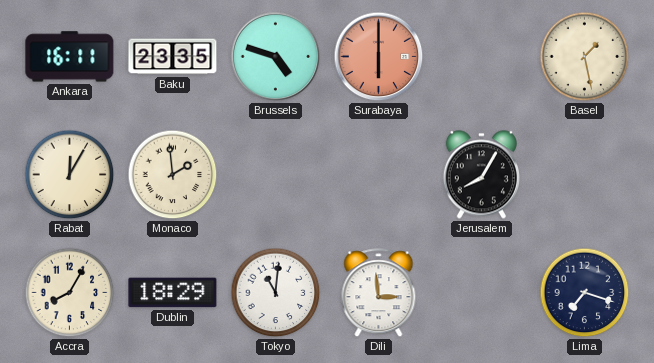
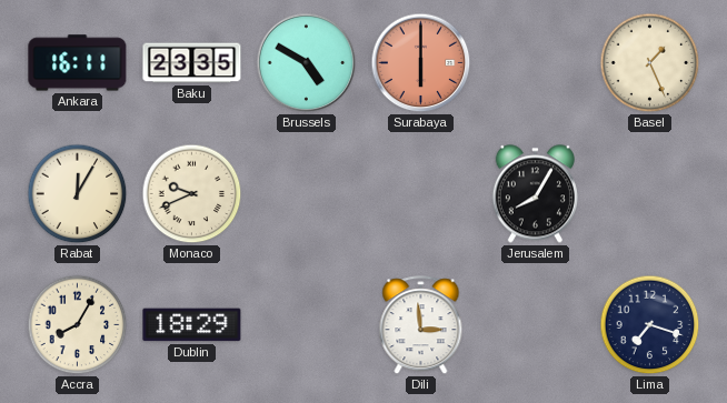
Brussels: 4:48 -> 4:50
Basel: 1:28 -> 1:26
Monaco: 1:59 -> 9:41
Tokyo: 11:01 -> none
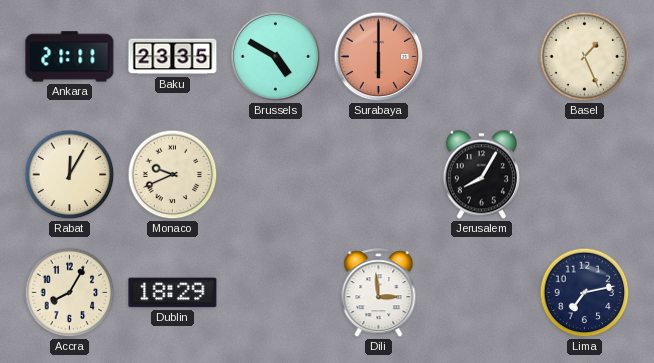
Ankara: 16:11 -> 21:11
Lima: 7:18 -> 7:13
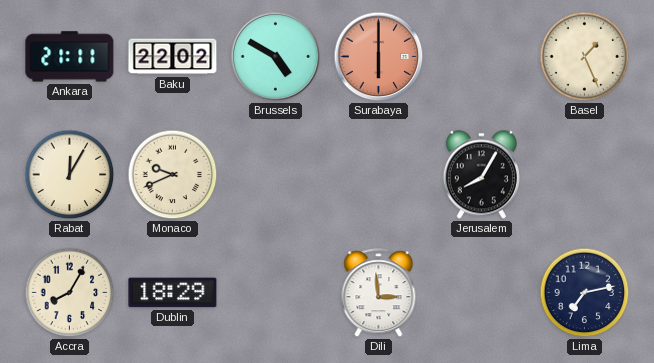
Baku: 23:35 -> 22:02
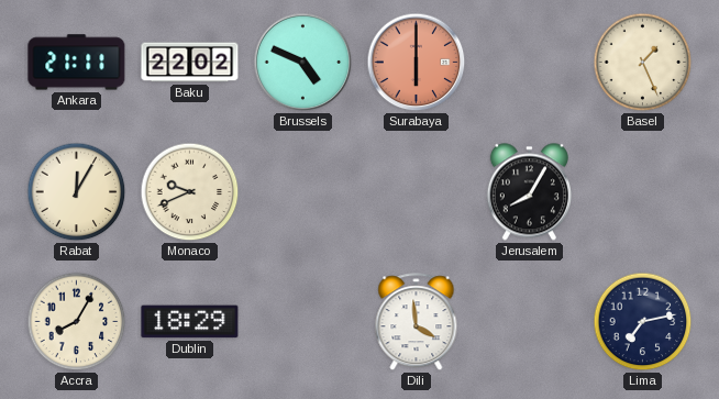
Brussels: 4:50 -> 4:49
Dili: 2:59 -> 3:59
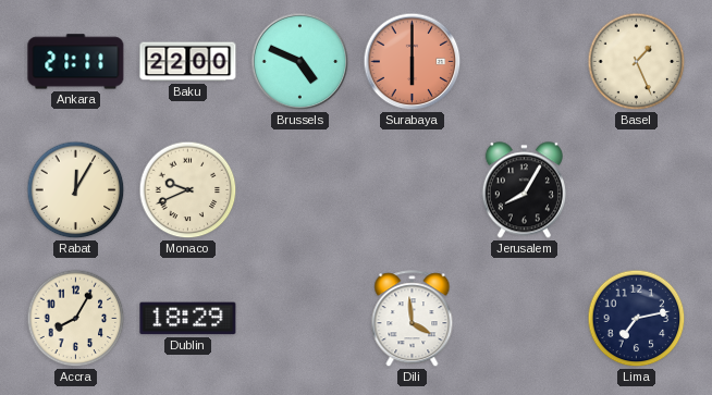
Baku: 22:02 -> 22:00
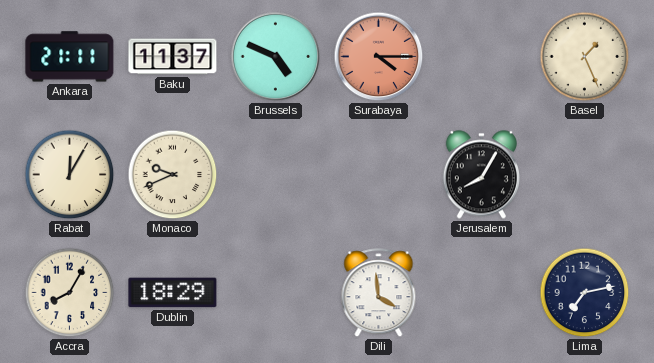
Baku: 22:00 -> 11:37
Surabaya: 6:00 -> 4:15
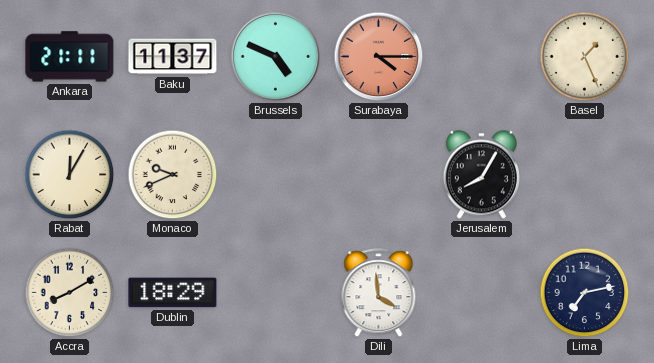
Accra: 8:05 -> 8:10
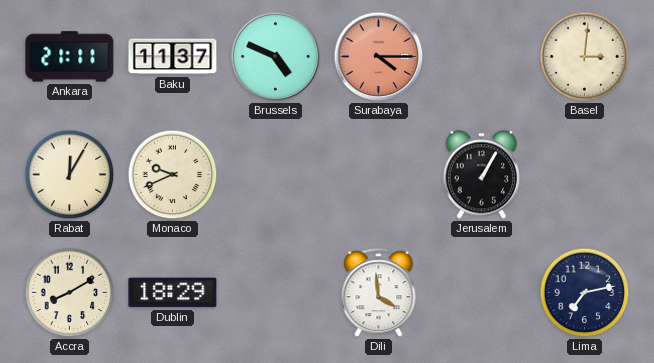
Basel: 1:26 -> 3:01
Jerusalem: 8:05 -> 1:05
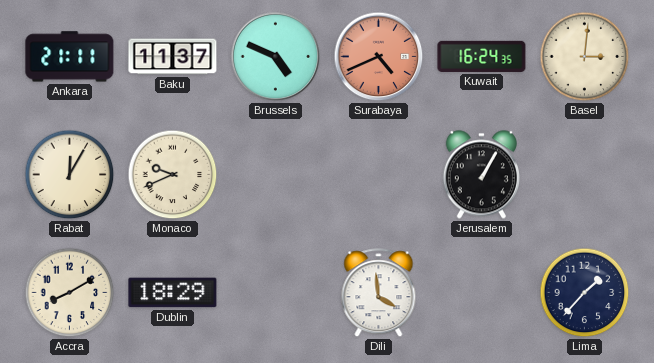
Surabaya: 4:15 -> 4:41
Kuwait: none -> 16:24
Lima: 7:13 -> 1:37
